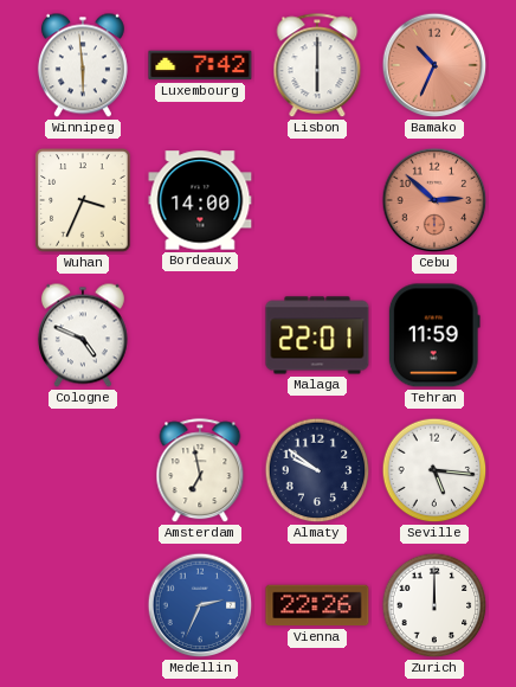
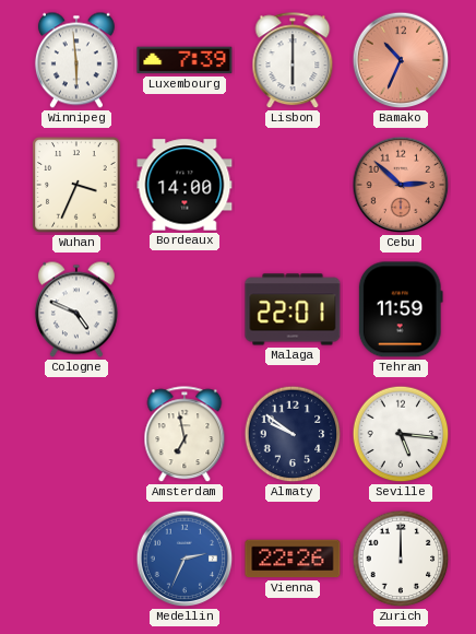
Luxembourg: 7:42 -> 7:39
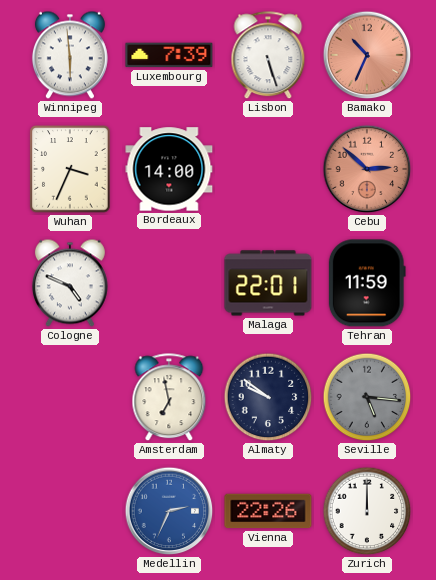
Lisbon: 6:00 -> 5:27
Seville dial: white -> grey
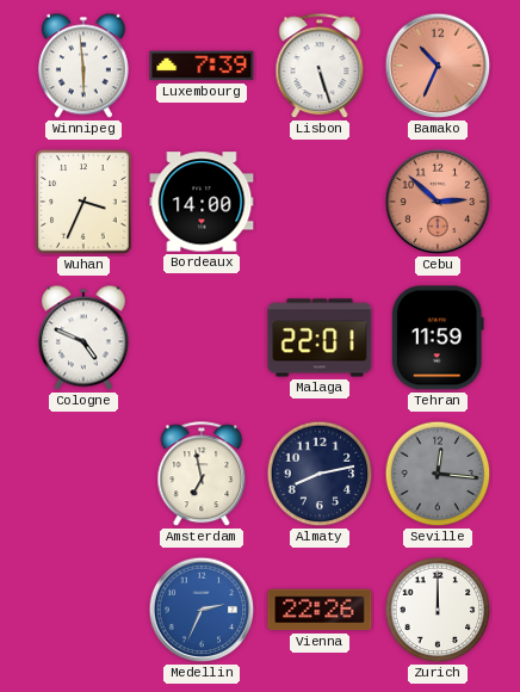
Almaty: 9:51 -> 8:13
Seville: 5:16 -> 12:16
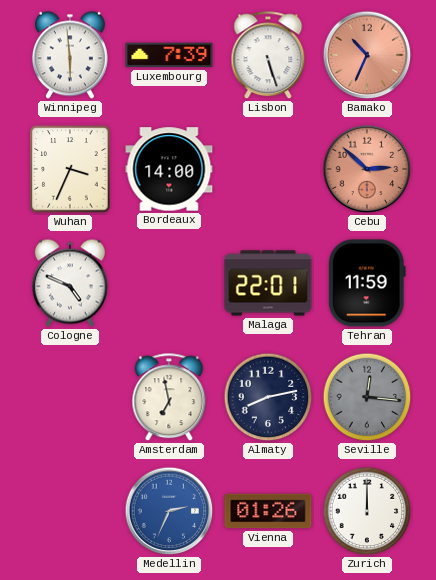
Vienna: 22:26 -> 01:26
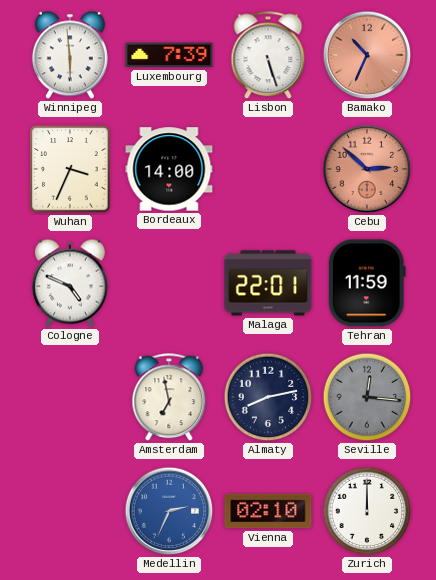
Vienna: 01:26 -> 02:10
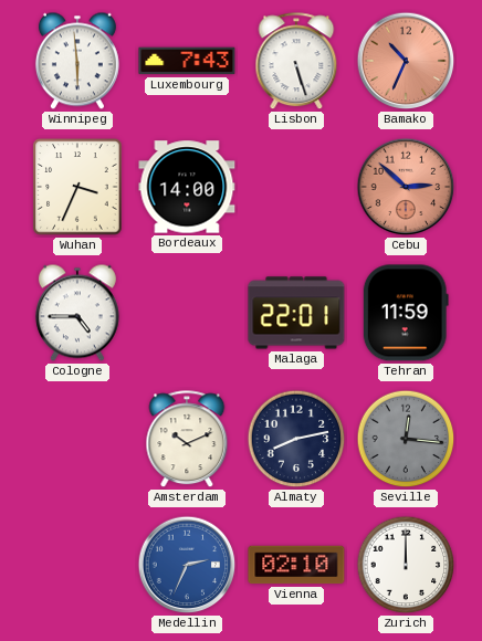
Luxembourg: 7:39 -> 7:43
Cologne: 4:49 -> 4:45
Amsterdam: 6:58 -> 10:11
